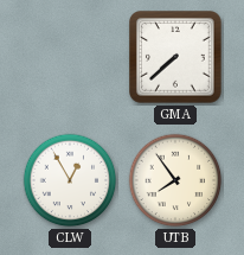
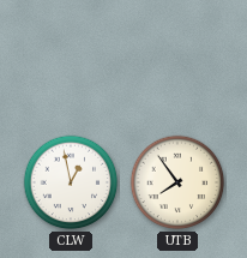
GMA: 7:38 -> none
CLW: 12:55 -> 12:58
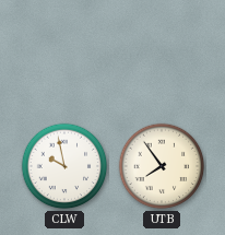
CLW: 12:58 -> 9:58
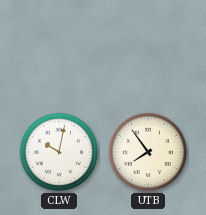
CLW: 9:58 -> 10:02
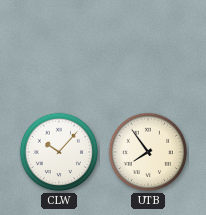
CLW: 10:02 -> 10:07
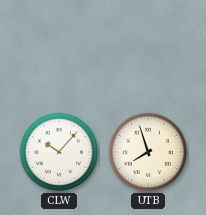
UTB: 7:54 -> 7:57
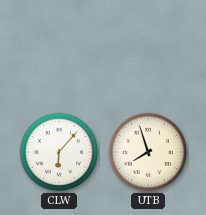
CLW: 10:07 -> 6:07
